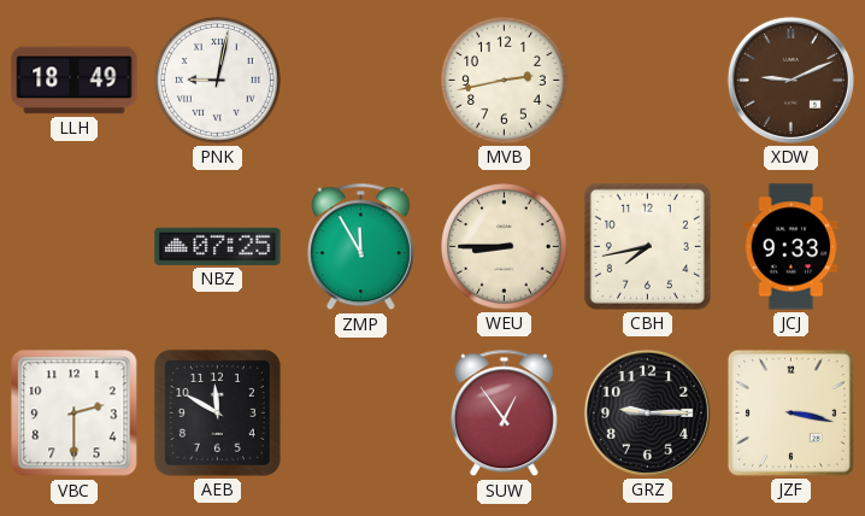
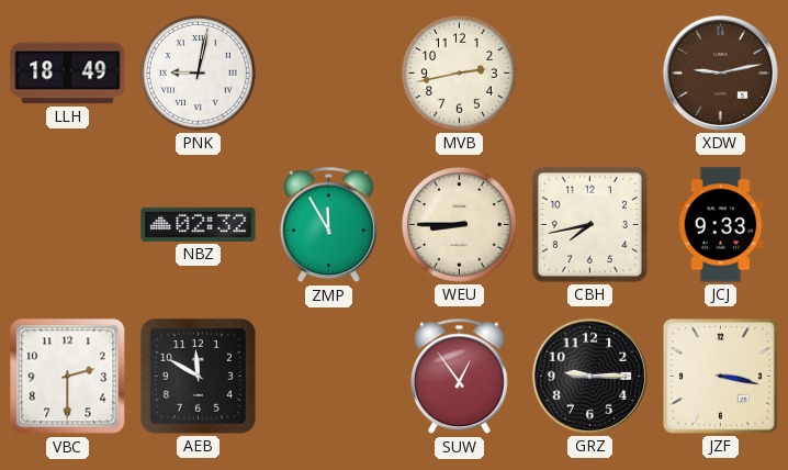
XDW: 9:11 -> 9:13
NBZ: 07:25 -> 02:32
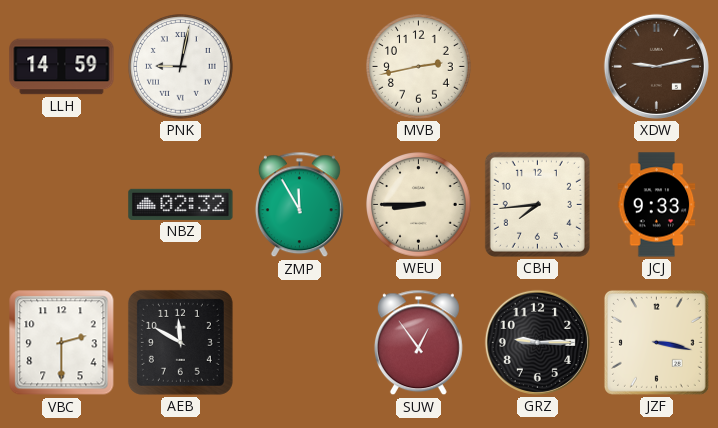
LLH: 18:49 -> 14:59
CBH: 7:43 -> 7:44
